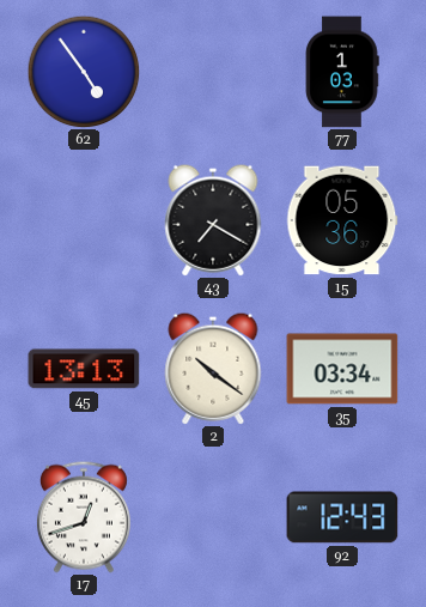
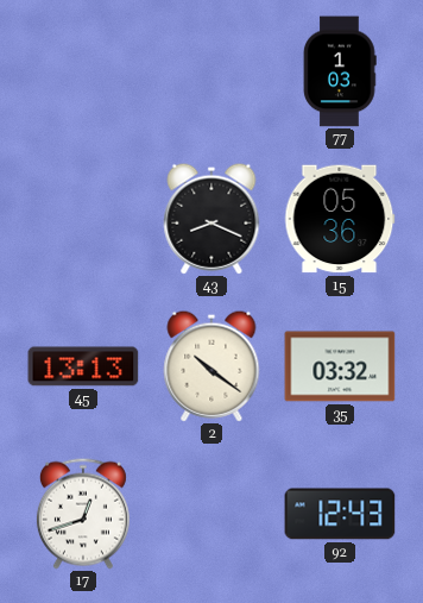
62: 4:54 -> none
43: 7:20 -> 8:19
35: 03:34 -> 03:32
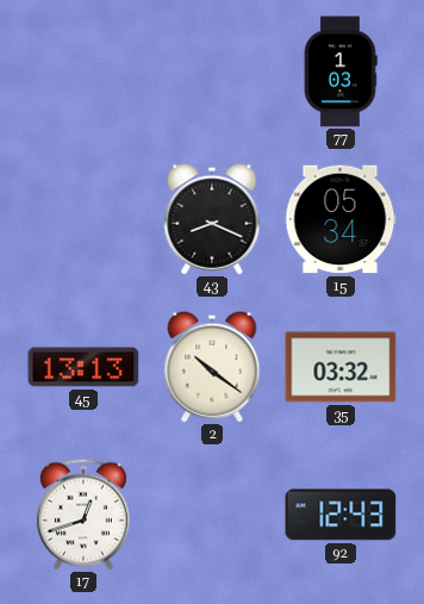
15: 05:36 -> 05:34
